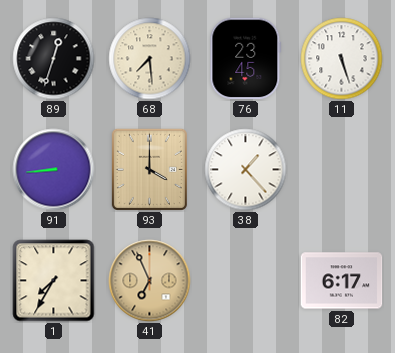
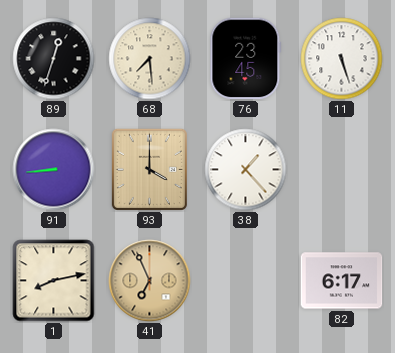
1: 7:35 -> 8:13
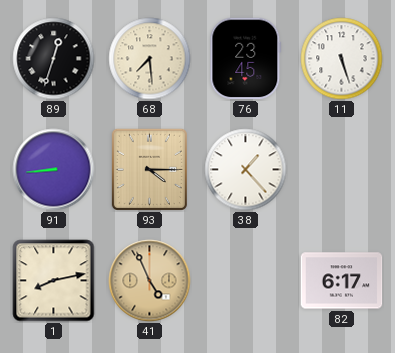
93: 4:00 -> 4:15
41: 6:56 -> 4:56
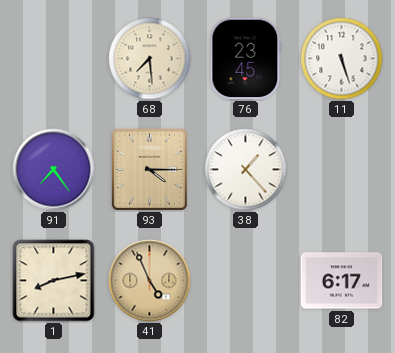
89: 12:33 -> none
91: 8:44 -> 7:24
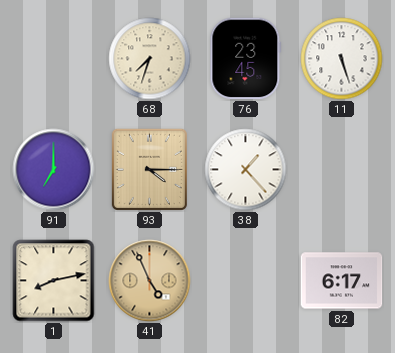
68: 7:29 -> 7:33
91: 7:24 -> 7:00
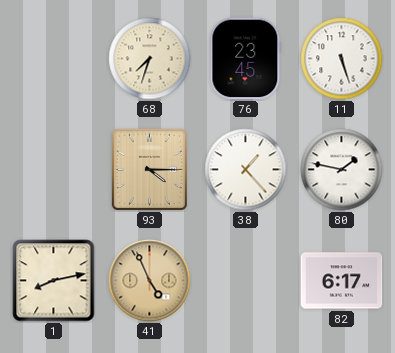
91: 7:00 -> none
80: none -> 1:47
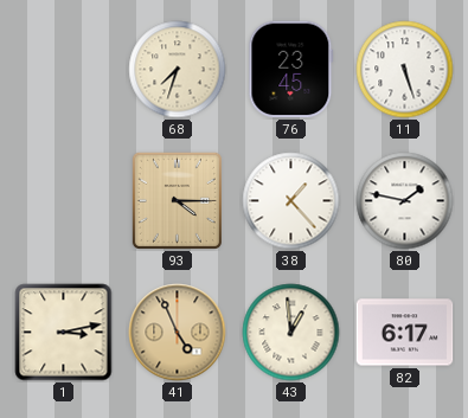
1: 8:13 -> 3:13
43: none -> 12:59
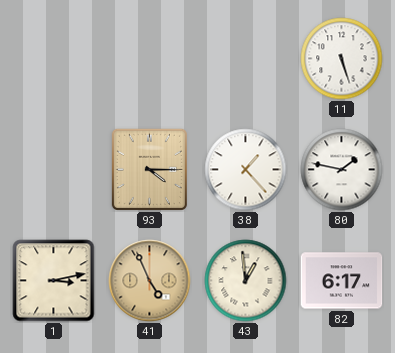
68: 7:33 -> none
76: 23:45 -> none
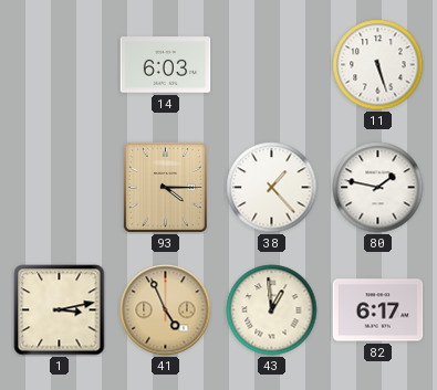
14: none -> 6:03
